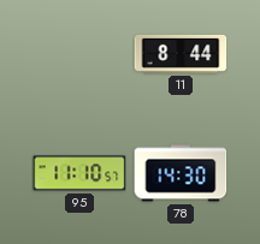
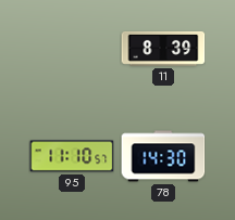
11: 8:44 -> 8:39
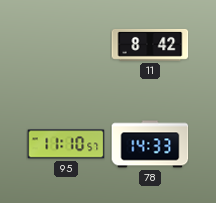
11: 8:39 -> 8:42
78: 14:30 -> 14:33
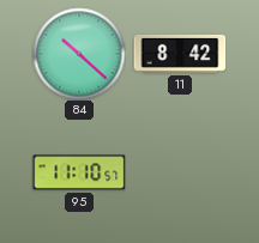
84: none -> 10:22
78: 14:33 -> none
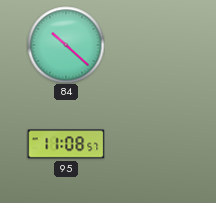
11: 8:42 -> none
95: 11:10 -> 11:08
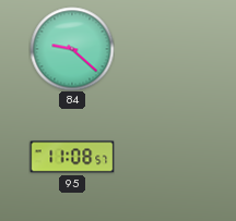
84: 10:22 -> 9:22
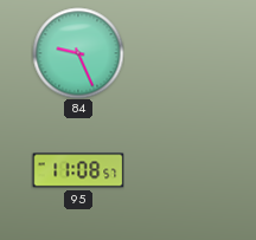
84: 9:22 -> 9:26
